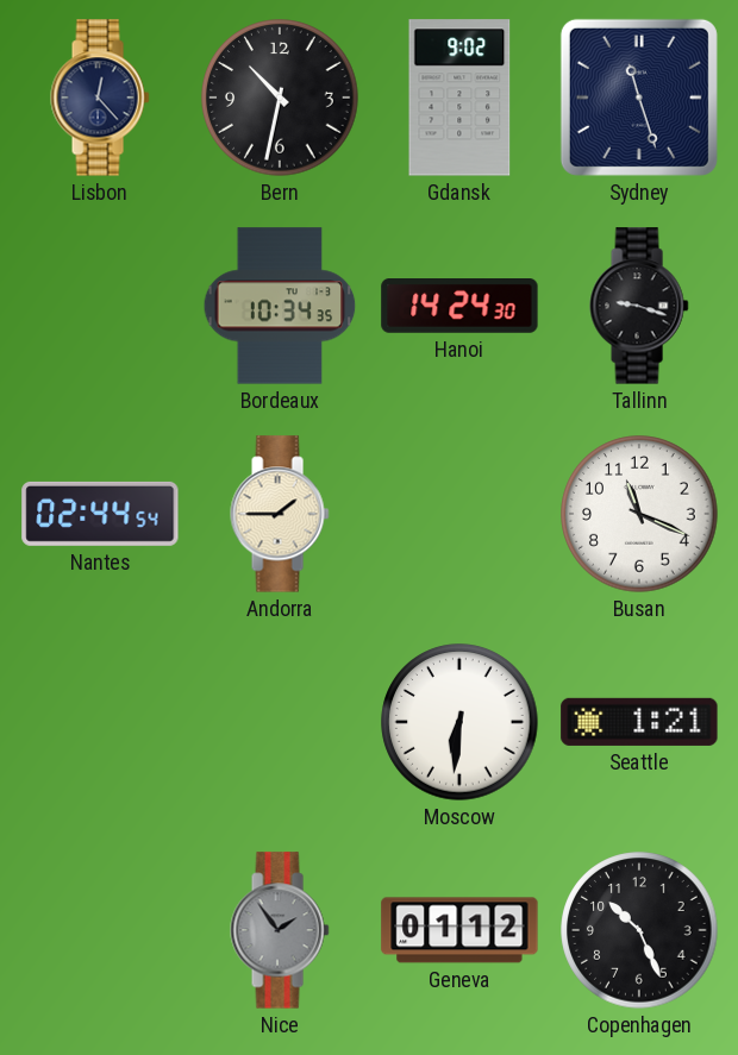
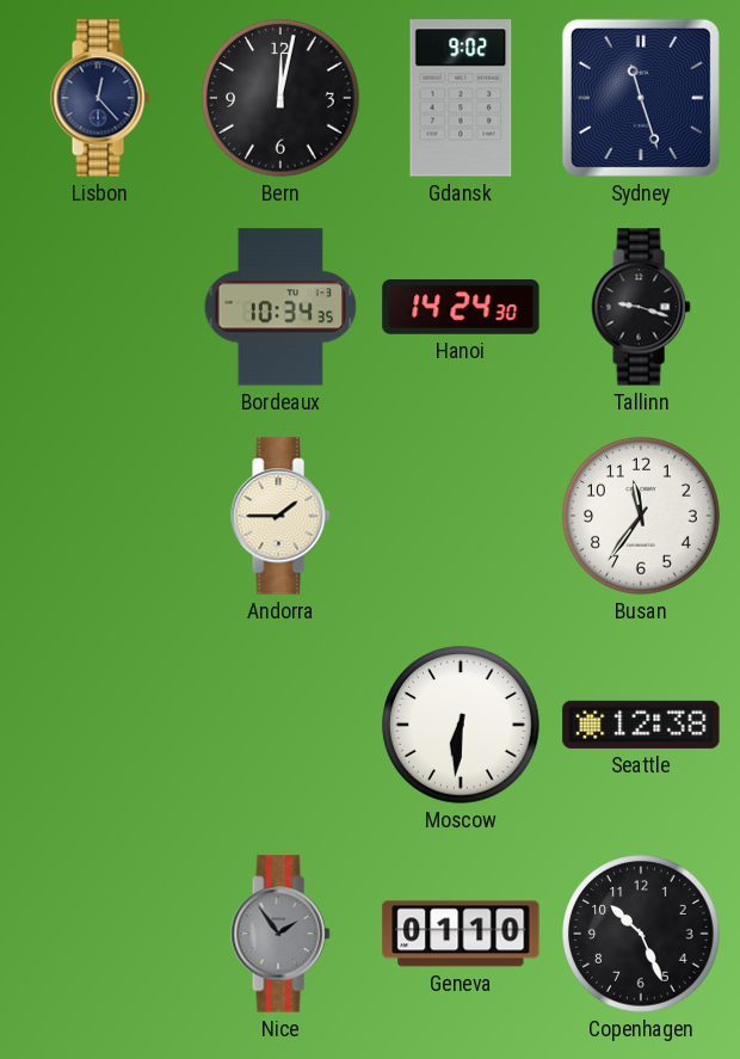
Bern: 10:32 -> 12:02
Nantes: 02:44 -> none
Busan: 11:19 -> 11:36
Seattle: 1:21 -> 12:38
Geneva: 01:12 -> 01:10
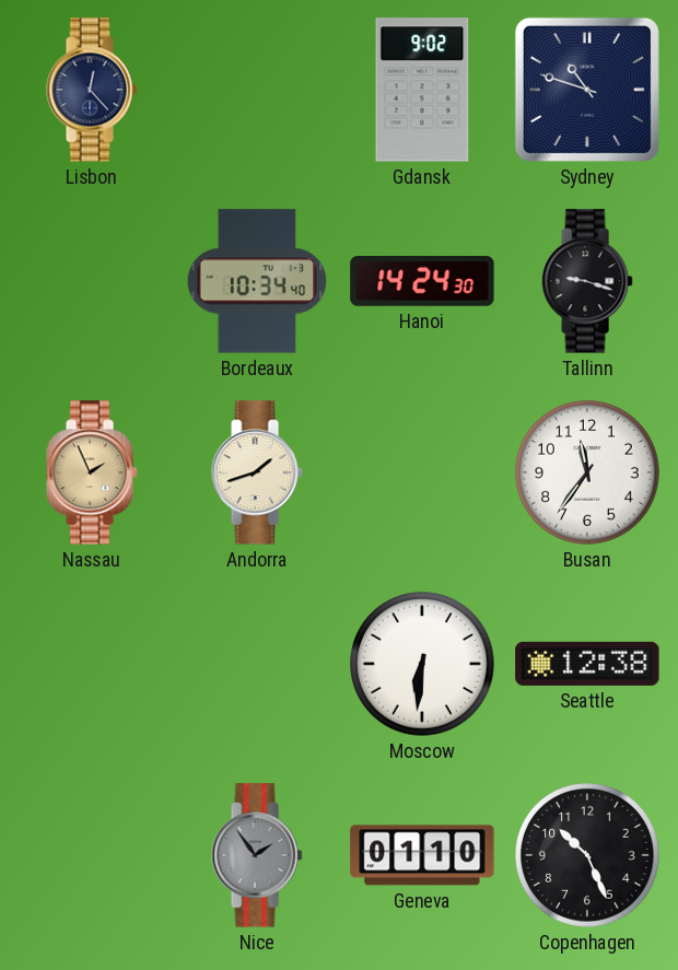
Bern: 12:02 -> none
Sydney: 11:27 -> 10:48
Bordeaux: 10:34:35 -> 10:34:40
Nassau: none -> 1:56
Andorra: 1:45 -> 1:42
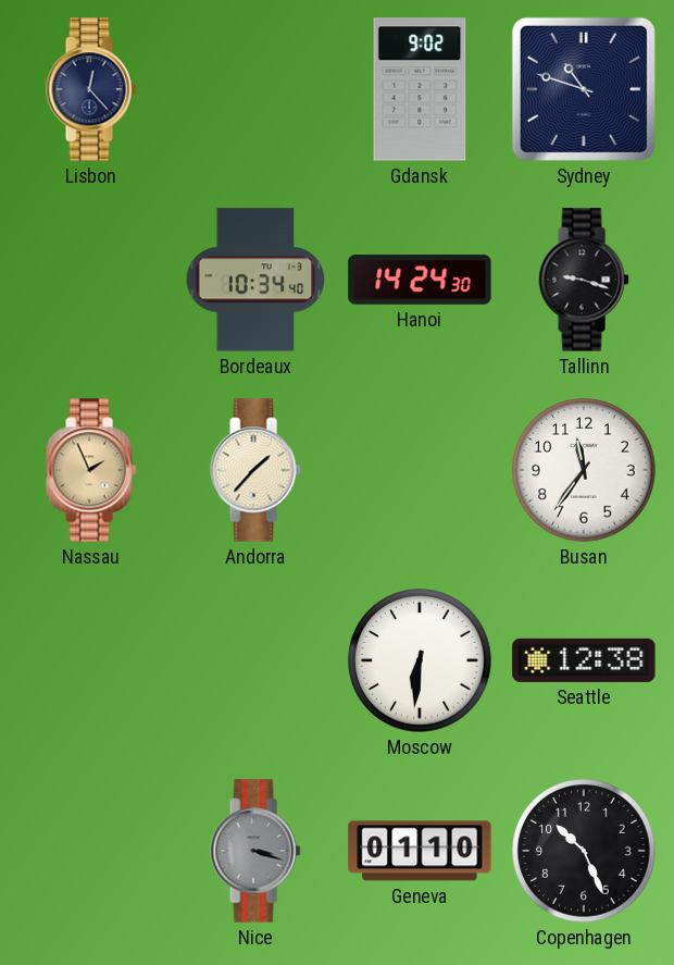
Andorra: 1:42 -> 1:37
Nice: 1:54 -> 3:18
